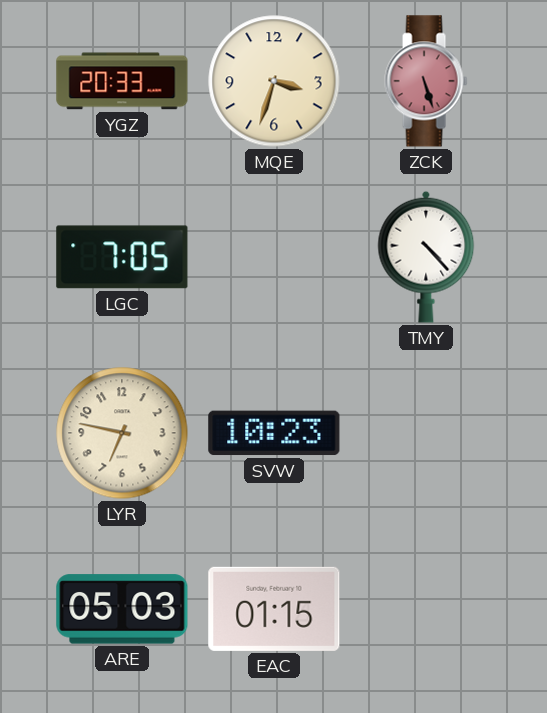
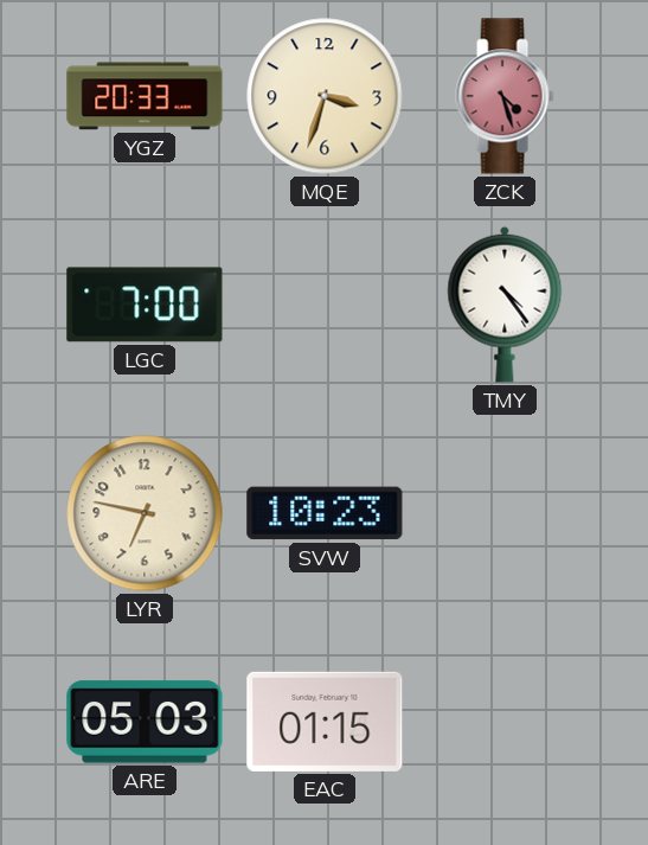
ZCK: 5:27 -> 4:27
LGC: 7:05 -> 7:00
TMY: 4:23 -> 4:24
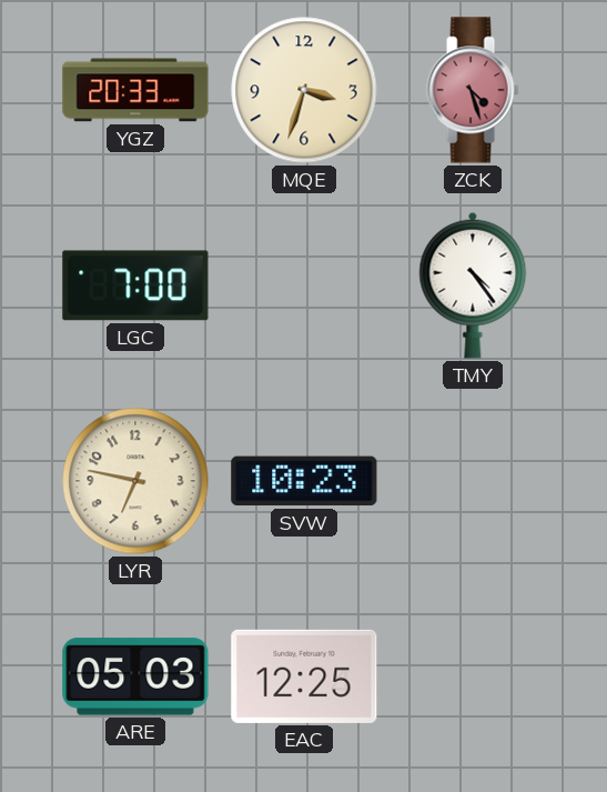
EAC: 01:15 -> 12:25
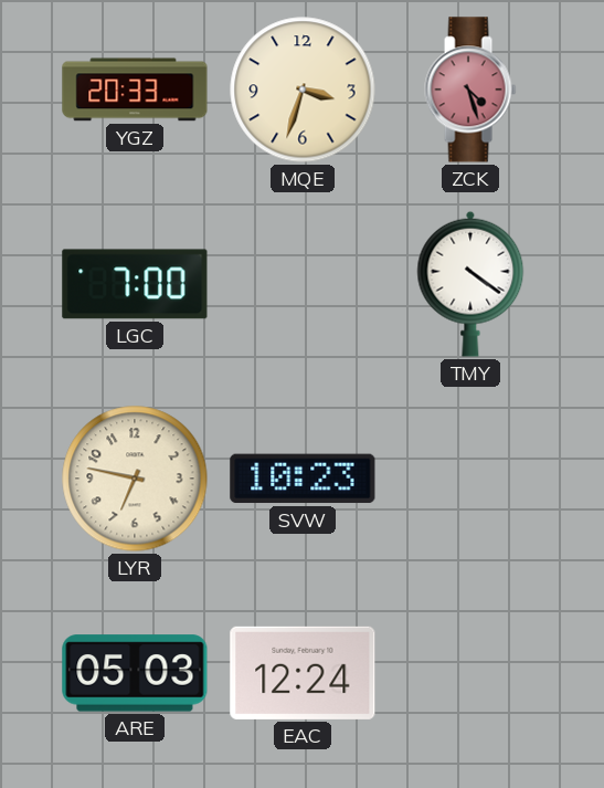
TMY: 4:24 -> 4:21
EAC: 12:25 -> 12:24
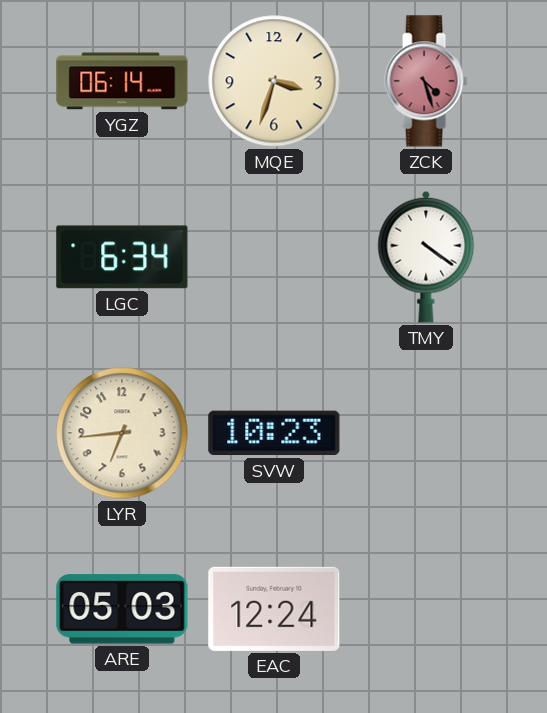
YGZ: 20:33 -> 06:14
LGC: 7:00 -> 6:34
LYR: 6:47 -> 6:44
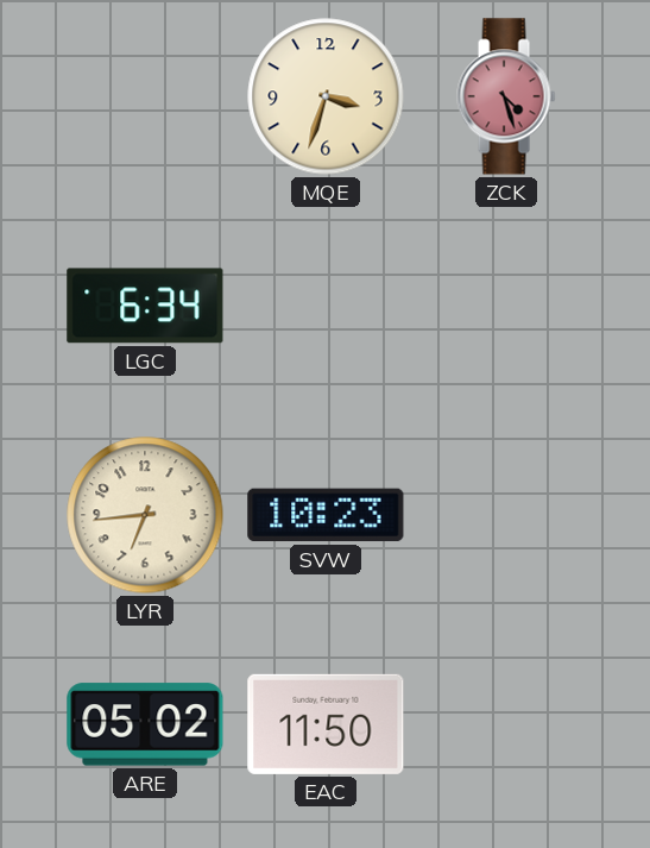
YGZ: 06:14 -> none
TMY: 4:21 -> none
ARE: 05:03 -> 05:02
EAC: 12:24 -> 11:50
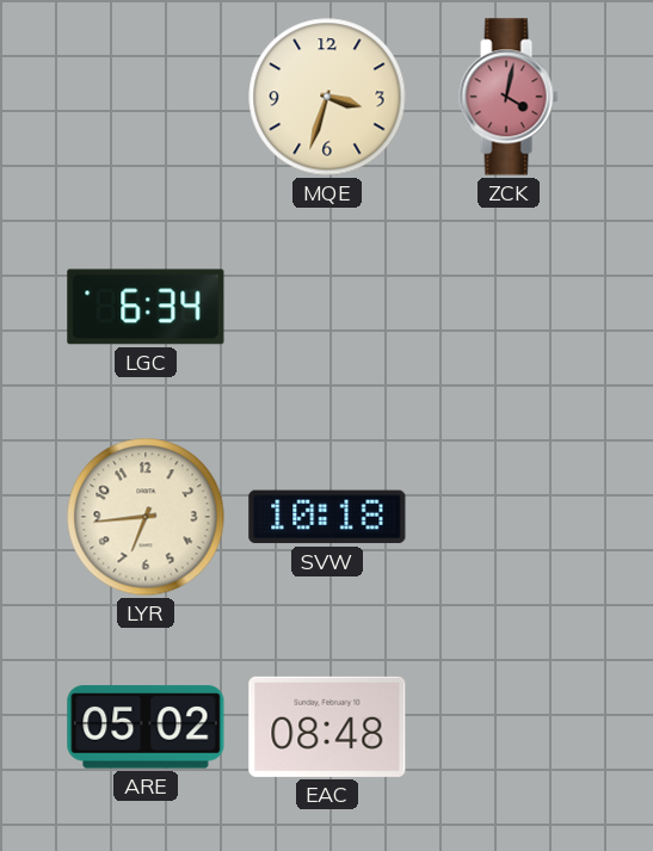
ZCK: 4:27 -> 4:02
SVW: 10:23 -> 10:18
EAC: 11:50 -> 08:48
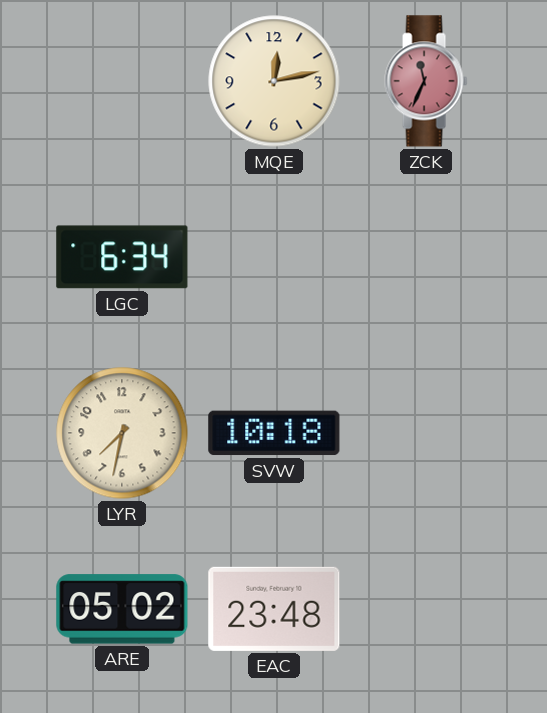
MQE: 3:33 -> 12:13
ZCK: 4:02 -> 11:34
LYR: 6:44 -> 7:32
EAC: 08:48 -> 23:48
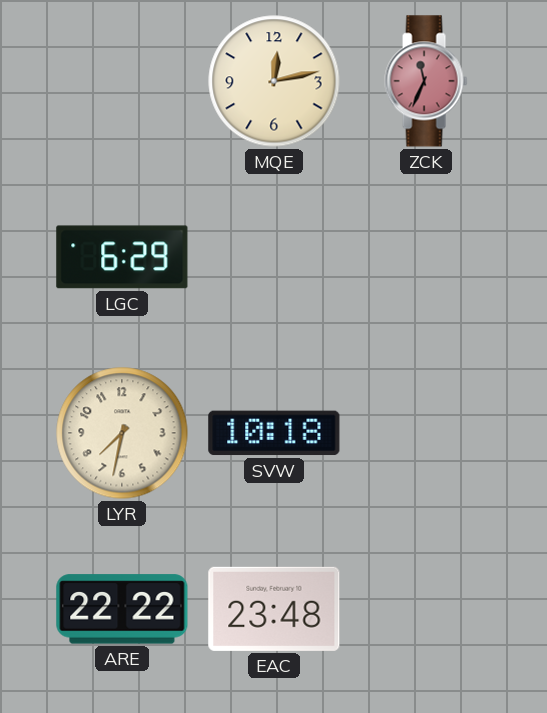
LGC: 6:34 -> 6:29
ARE: 05:02 -> 22:22
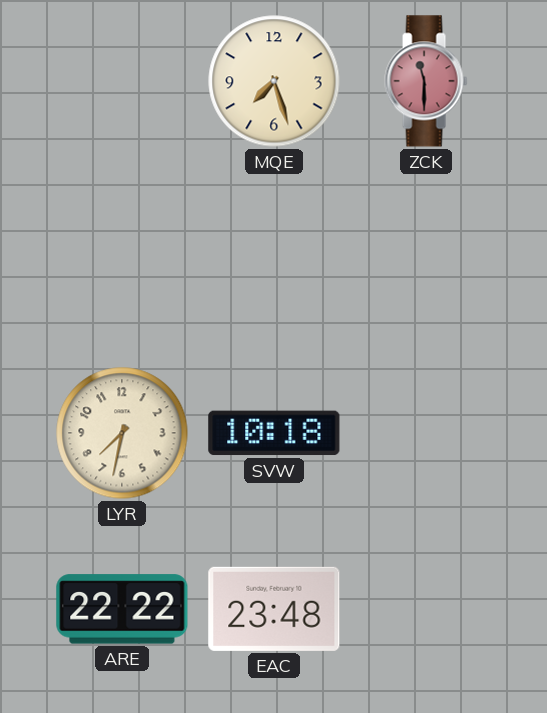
MQE: 12:13 -> 7:27
ZCK: 11:34 -> 11:30
LGC: 6:29 -> none
